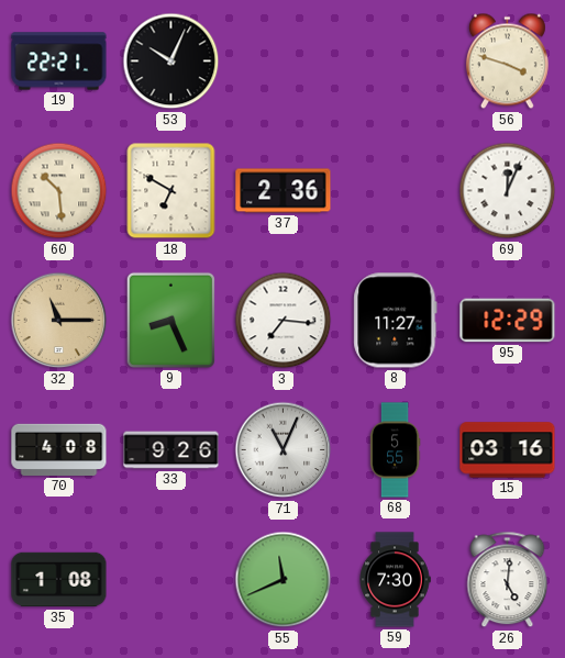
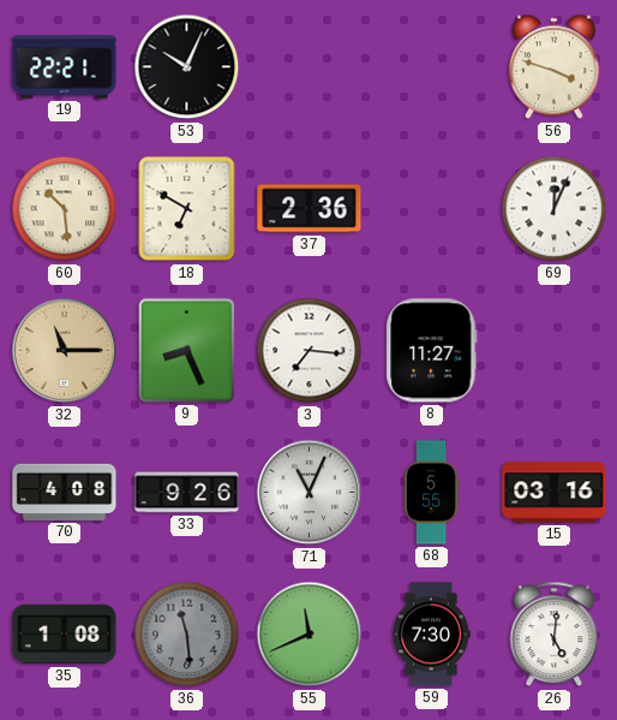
95: 12:29 -> none
36: none -> 11:29
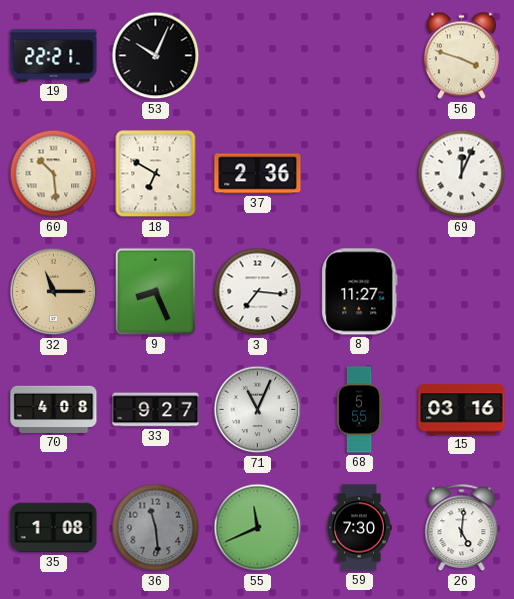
33: 9:26 -> 9:27
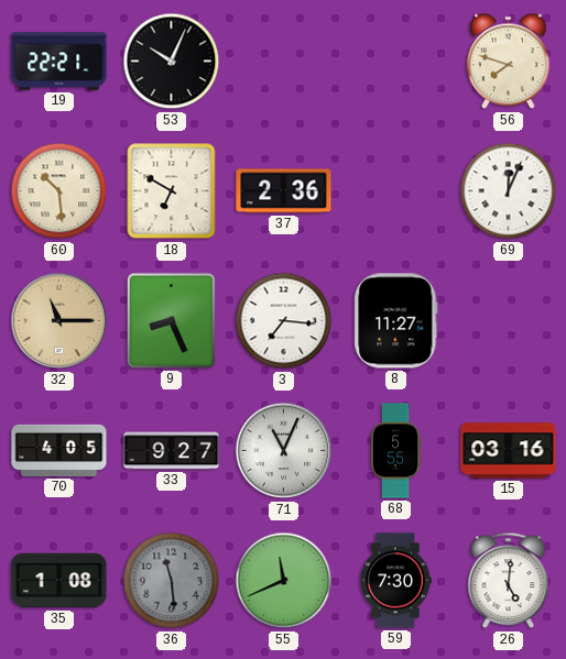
56: 3:48 -> 7:48
70: 4:08 -> 4:05
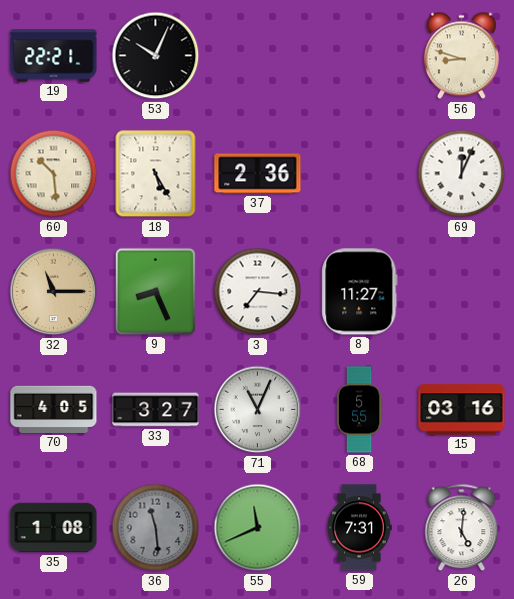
56: 7:48 -> 8:48
18: 6:50 -> 5:25
33: 9:27 -> 3:27
59: 7:30 -> 7:31
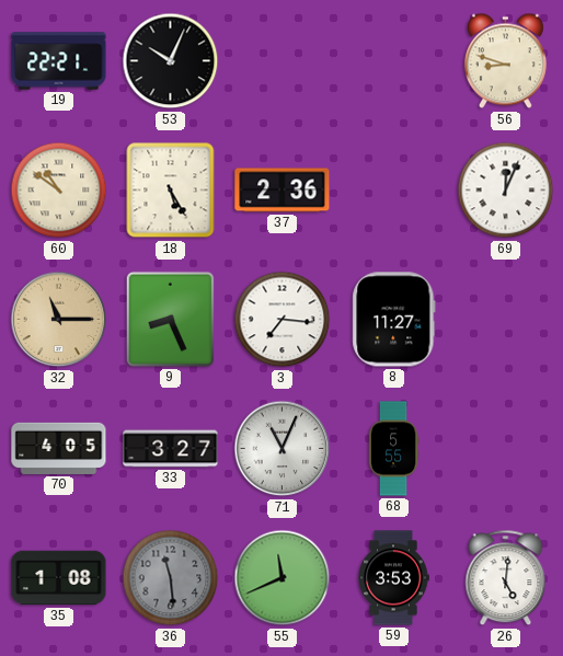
60: 10:29 -> 10:51
15: 03:16 -> none
59: 7:31 -> 3:53
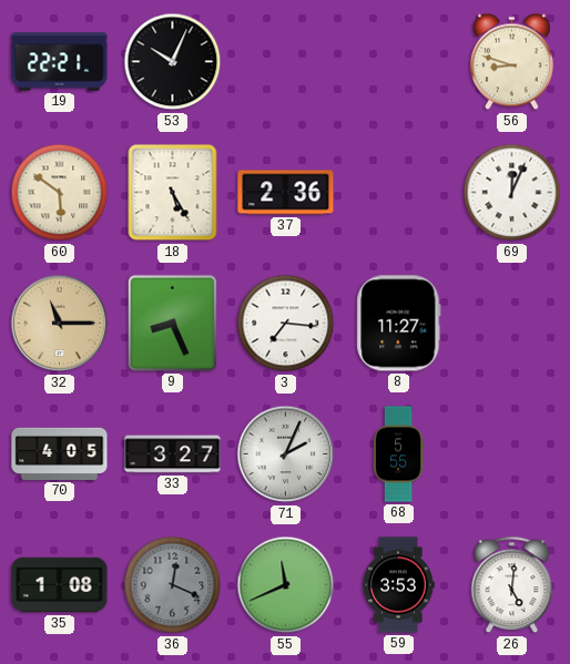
60: 10:51 -> 5:51
71: 11:04 -> 2:04
36: 11:29 -> 12:19
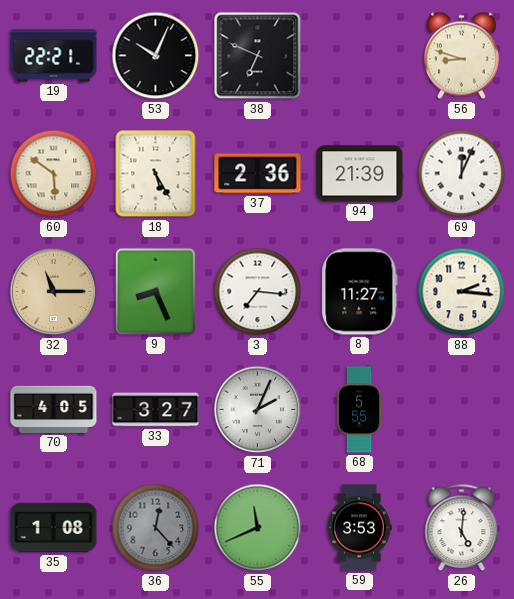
38: none -> 6:49
94: none -> 21:39
88: none -> 2:16
36: 12:19 -> 12:23
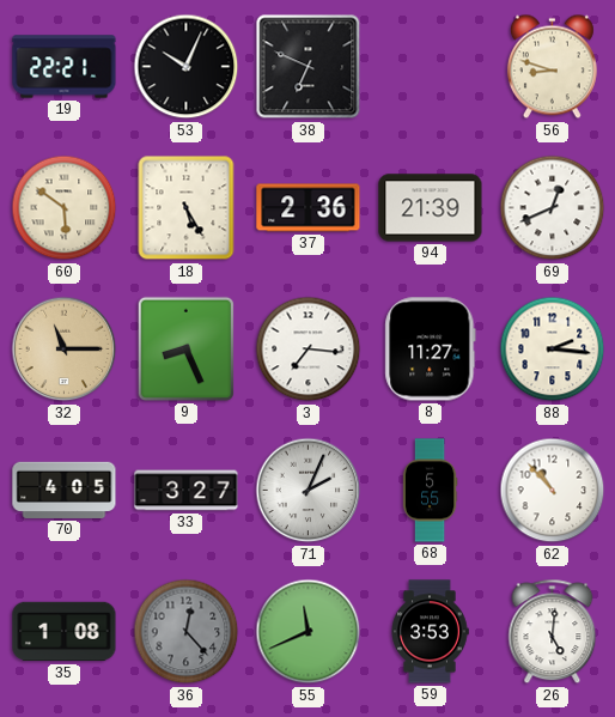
69: 12:04 -> 12:41
62: none -> 10:53
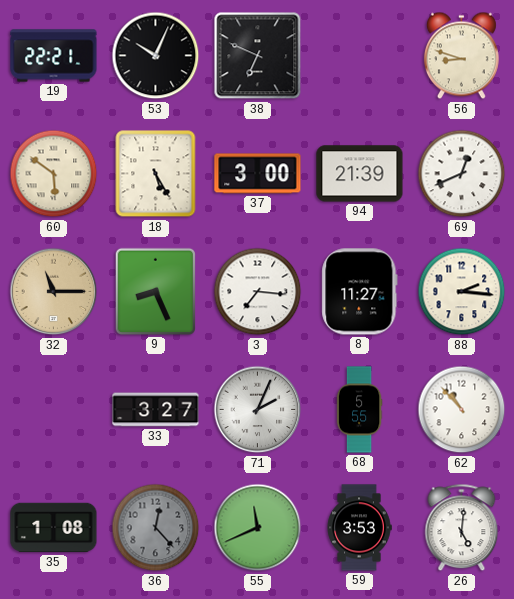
37: 2:36 -> 3:00
70: 4:05 -> none
